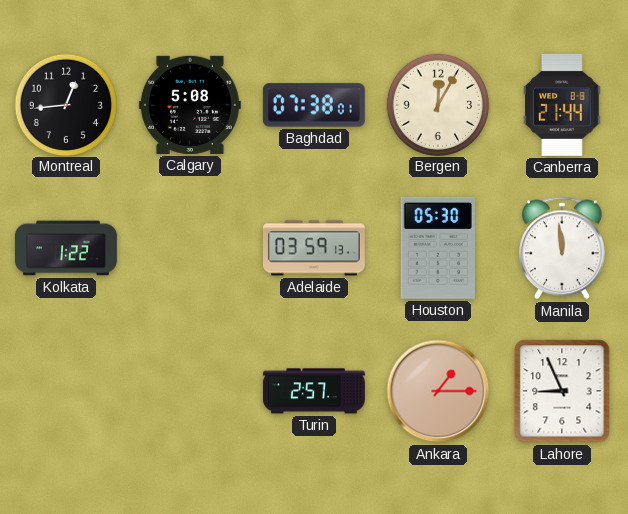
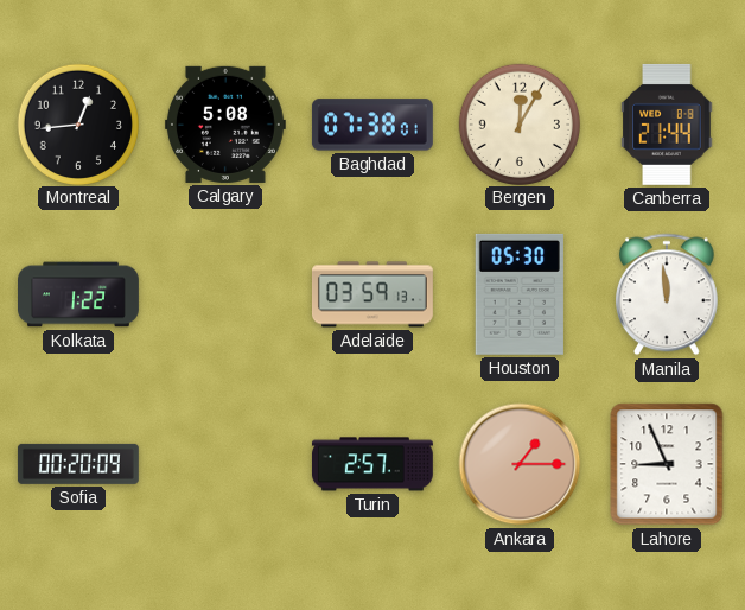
Sofia: none -> 00:20
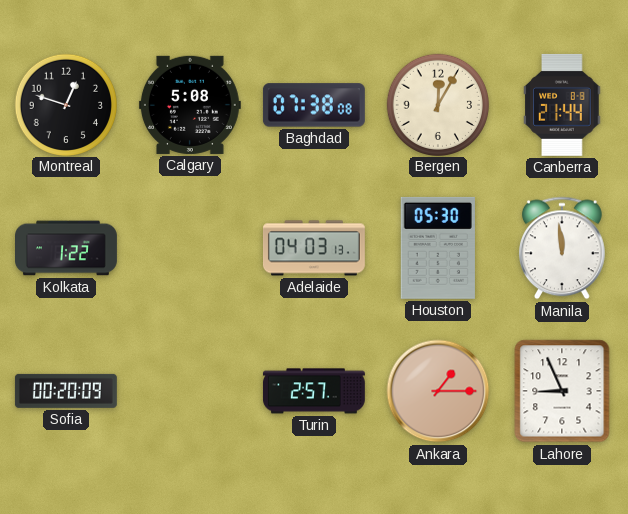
Montreal: 12:44 -> 12:48
Baghdad: 07:38:01 -> 07:38:08
Adelaide: 03:59 -> 04:03
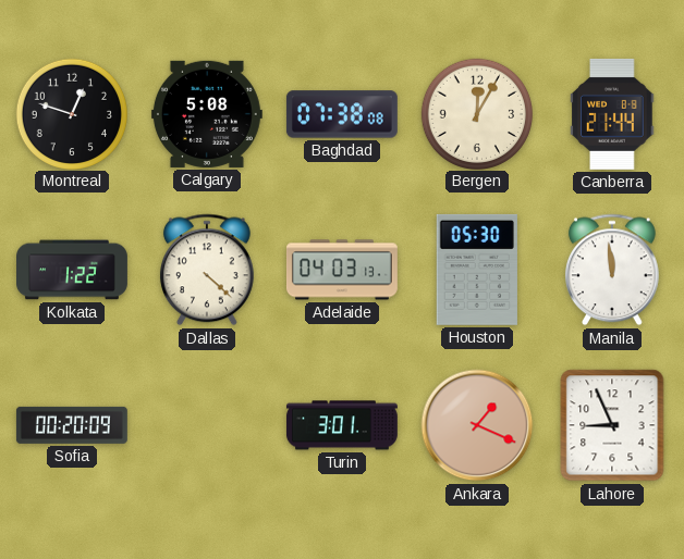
Dallas: none -> 4:22
Turin: 2:57 -> 3:01
Ankara: 1:15 -> 1:19
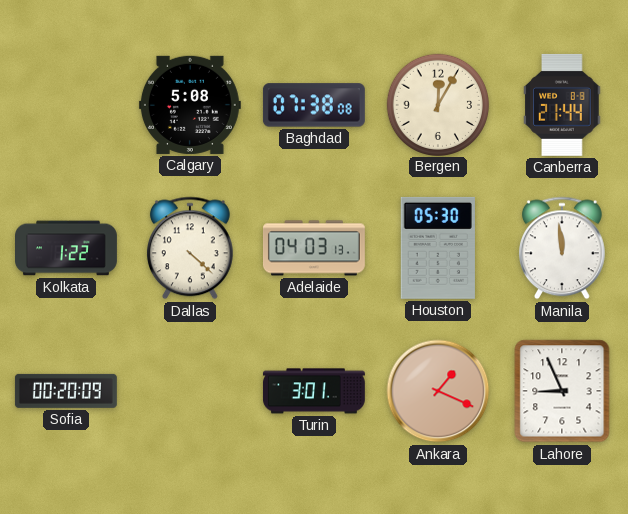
Montreal: 12:48 -> none
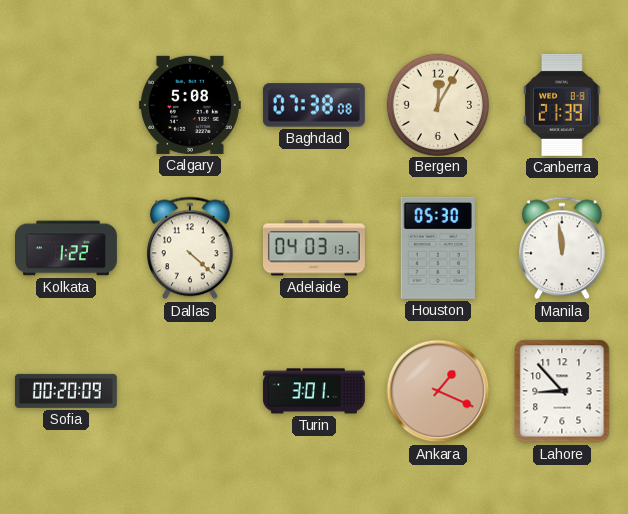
Canberra: 21:44 -> 21:39
Lahore: 8:56 -> 8:53
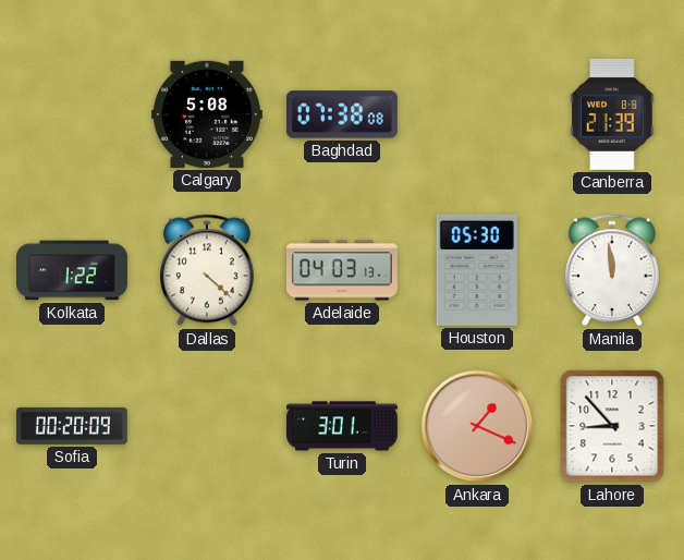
Bergen: 12:05 -> none
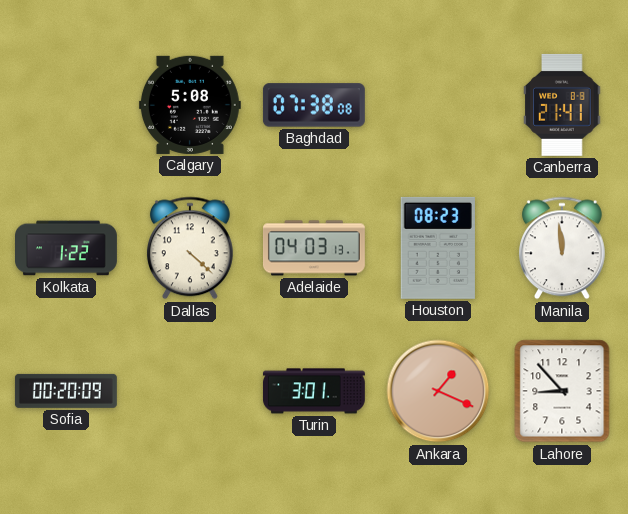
Canberra: 21:39 -> 21:41
Houston: 05:30 -> 08:23
